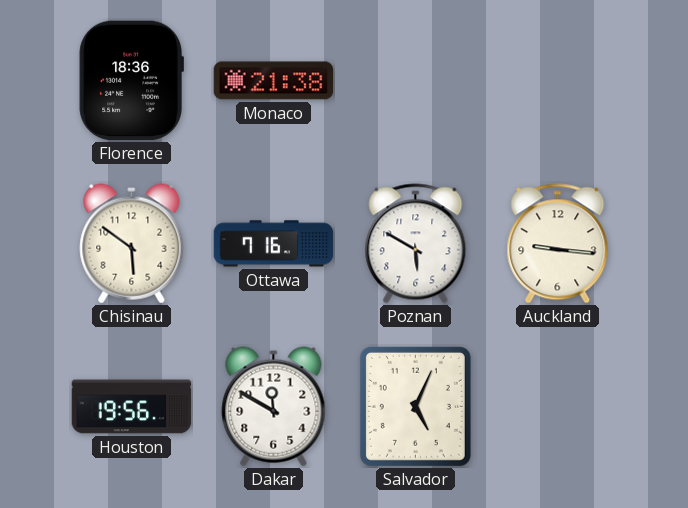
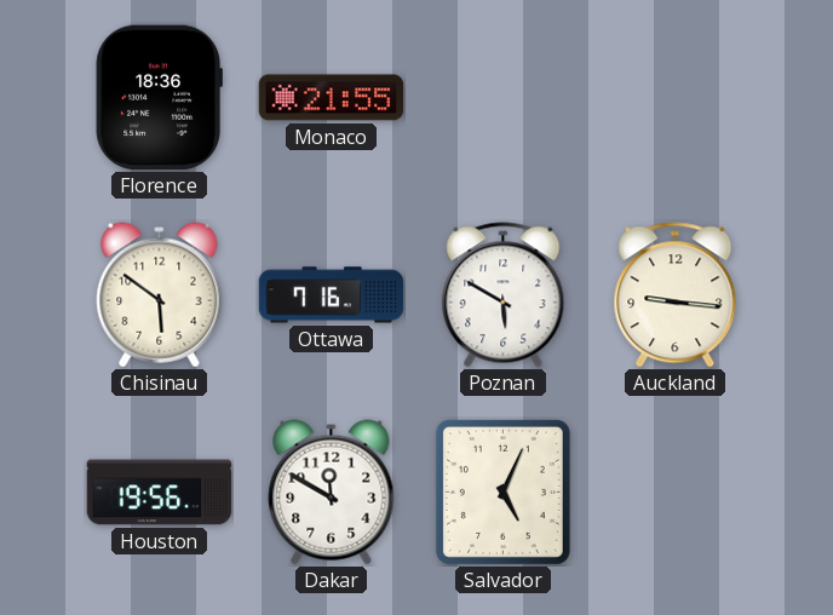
Monaco: 21:38 -> 21:55
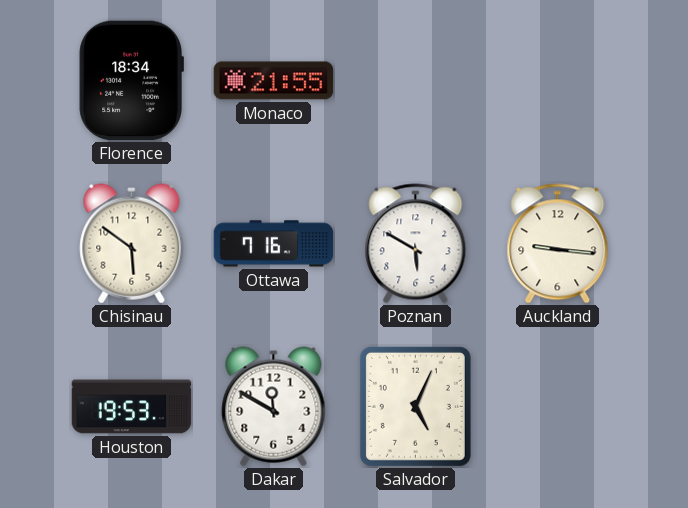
Florence: 18:36 -> 18:34
Houston: 19:56 -> 19:53
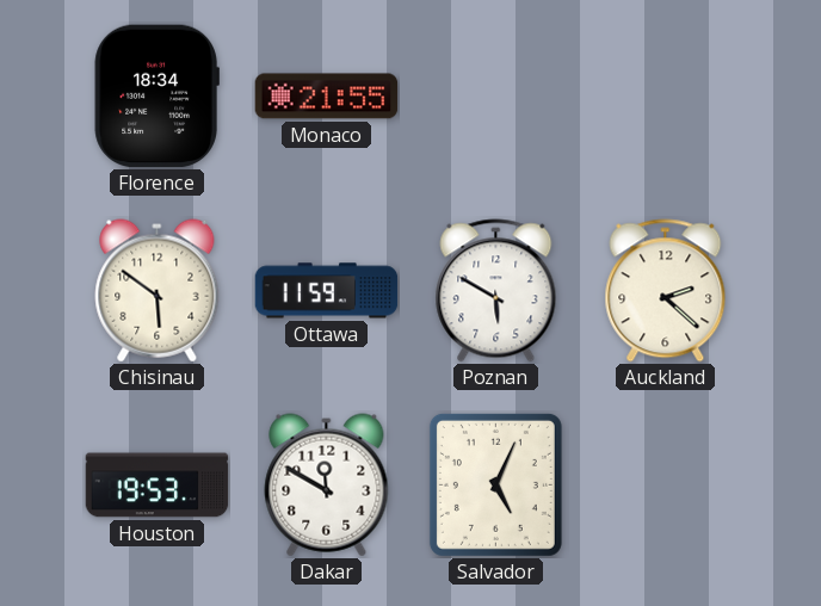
Ottawa: 7:16 -> 11:59
Auckland: 9:16 -> 2:22
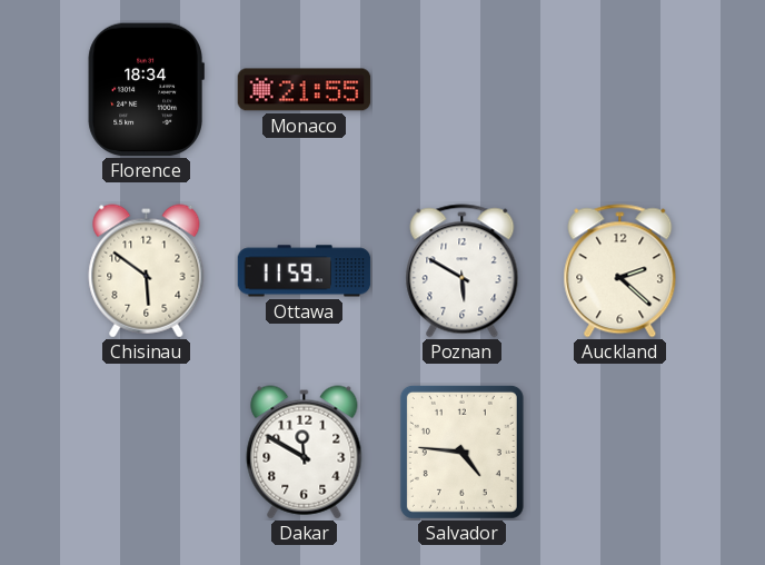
Houston: 19:53 -> none
Salvador: 5:04 -> 4:46
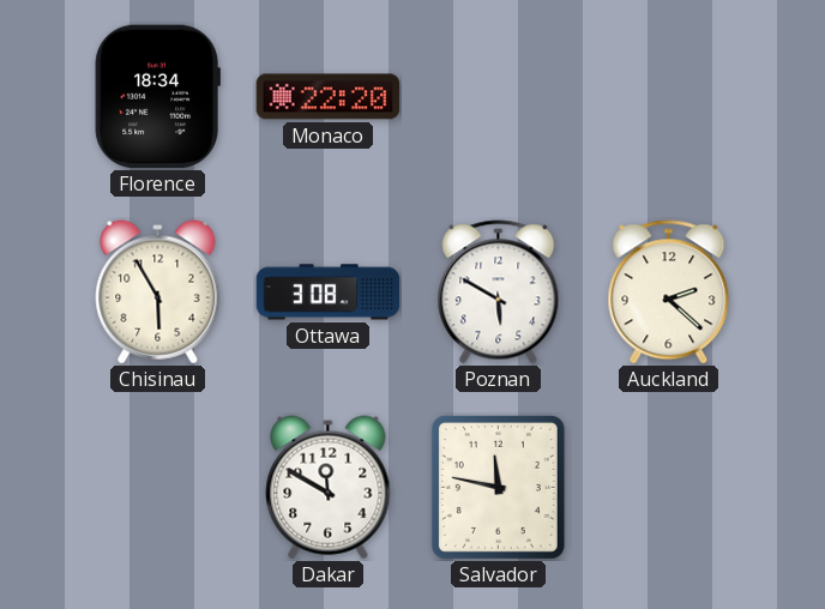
Monaco: 21:55 -> 22:20
Chisinau: 5:51 -> 5:55
Ottawa: 11:59 -> 3:08
Salvador: 4:46 -> 11:47
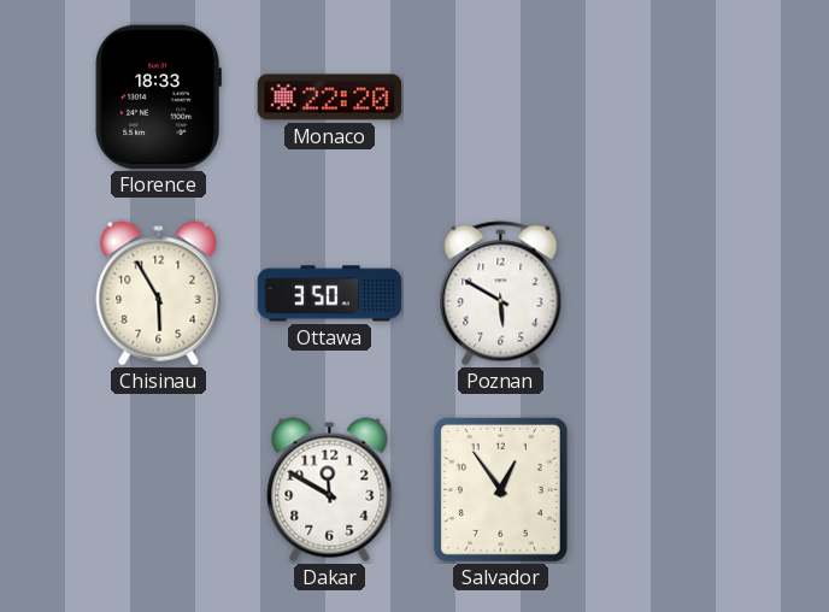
Florence: 18:34 -> 18:33
Ottawa: 3:08 -> 3:50
Auckland: 2:22 -> none
Salvador: 11:47 -> 12:54
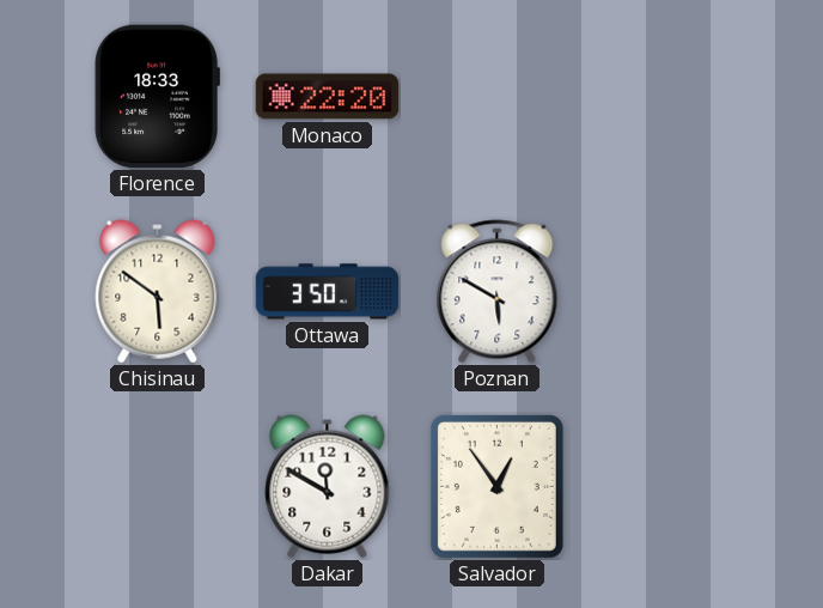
Chisinau: 5:55 -> 5:51
